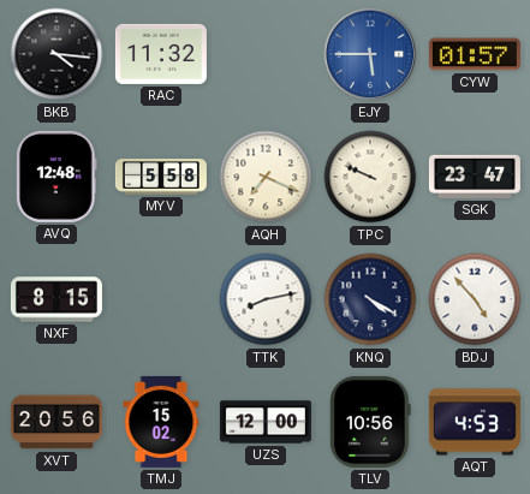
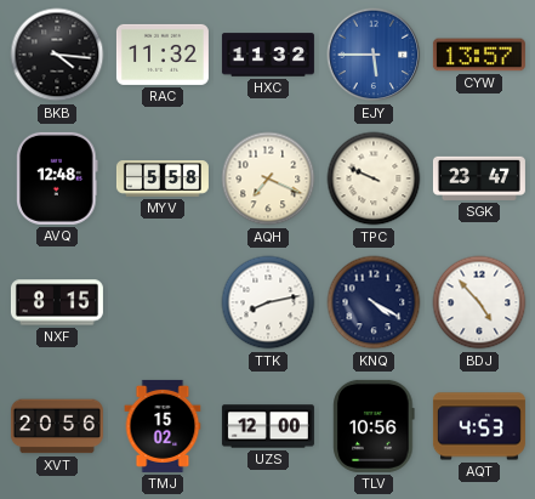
HXC: none -> 11:32
CYW: 01:57 -> 13:57
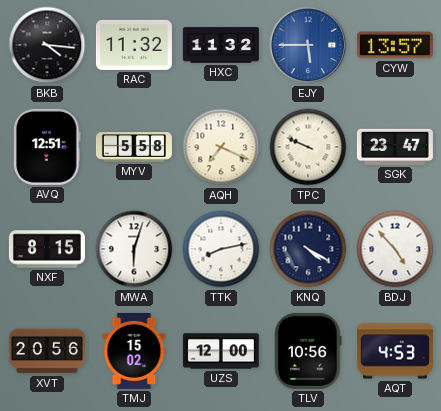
AVQ: 12:48 -> 12:51
MWA: none -> 6:03
